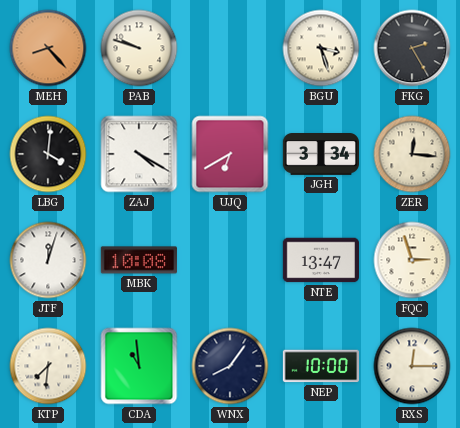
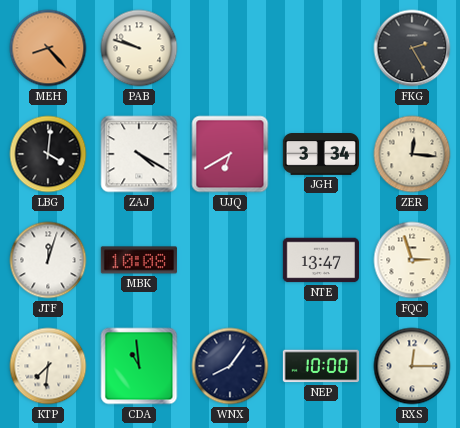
BGU: 3:27 -> none
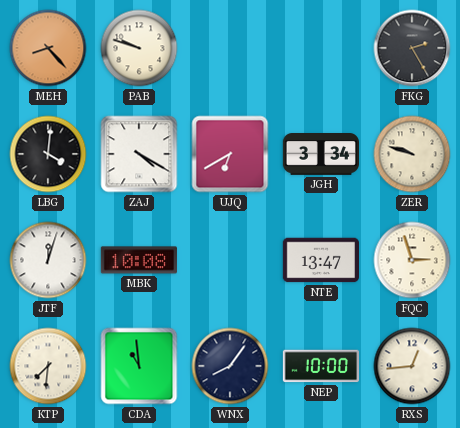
ZER: 12:16 -> 9:48
RXS: 12:15 -> 12:44
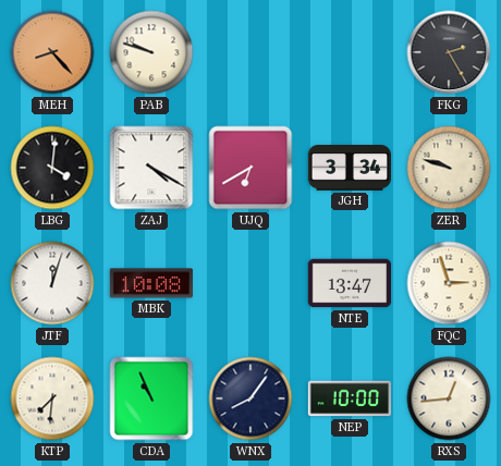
CDA: 10:59 -> 10:56
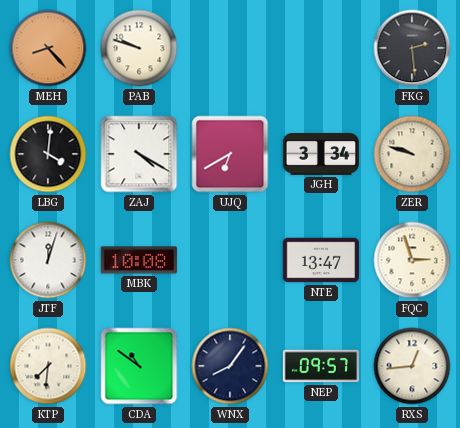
FKG: 2:25 -> 2:29
CDA: 10:56 -> 10:51
NEP: 10:00 -> 09:57
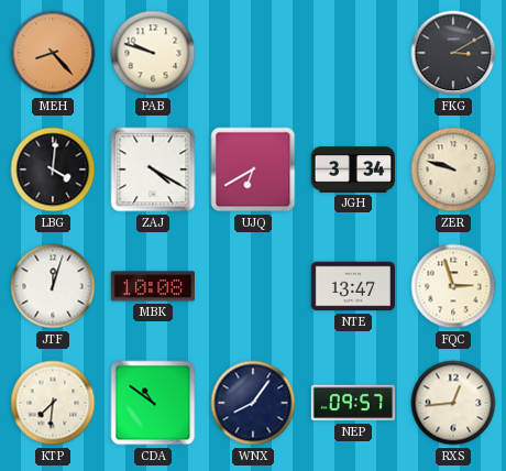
FKG: 2:29 -> 3:10
